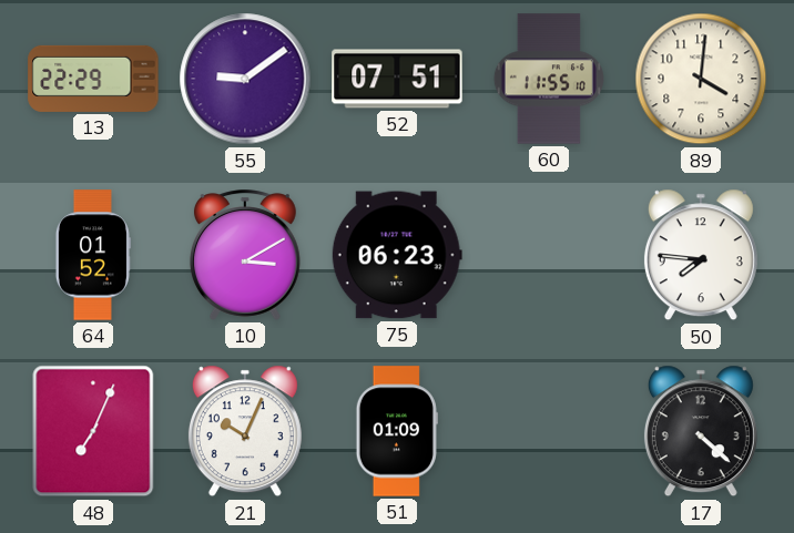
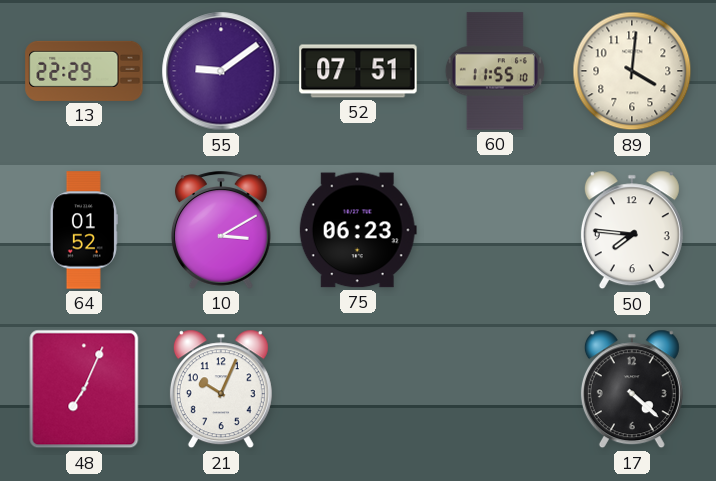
51: 01:09 -> none
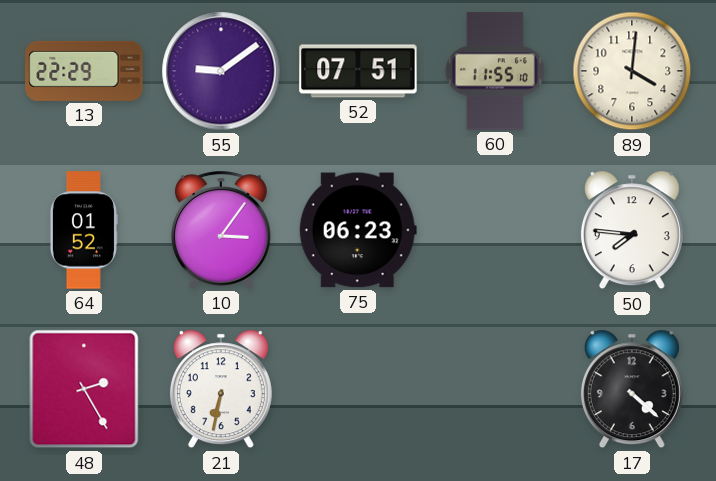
10: 3:10 -> 3:06
48: 7:04 -> 2:25
21: 10:04 -> 6:32
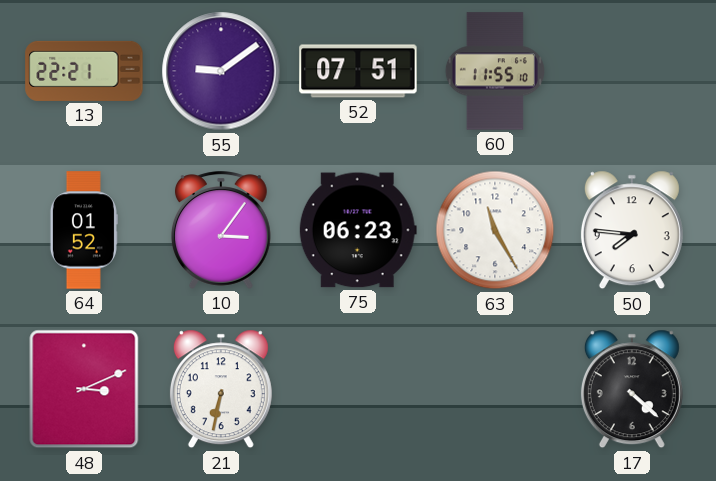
13: 22:29 -> 22:21
89: 4:01 -> none
63: none -> 11:25
48: 2:25 -> 3:11
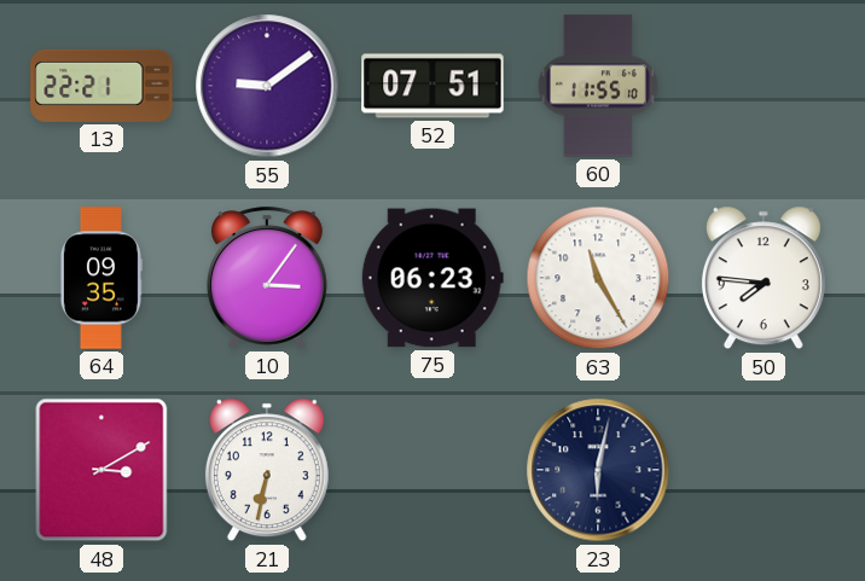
64: 01:52 -> 09:35
48: 3:11 -> 3:10
23: none -> 6:02
17: 4:22 -> none
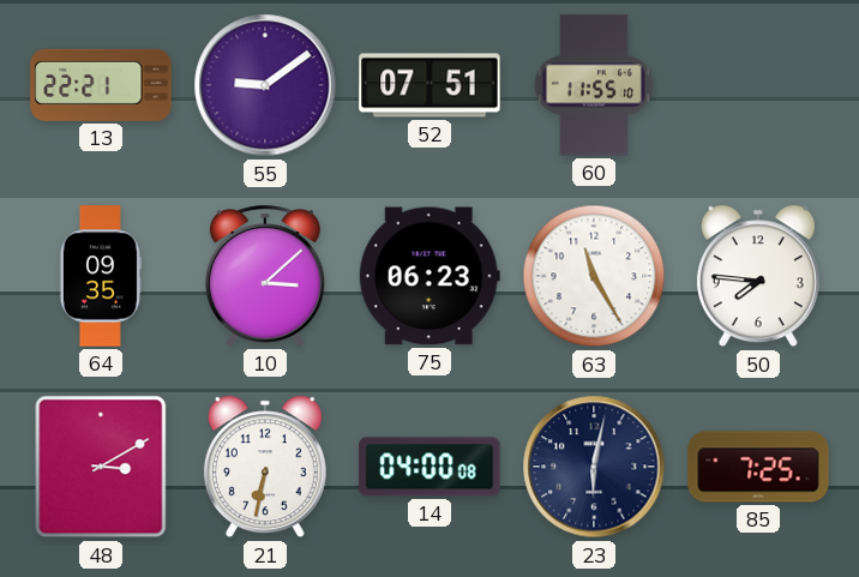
10: 3:06 -> 3:08
14: none -> 04:00
85: none -> 7:25
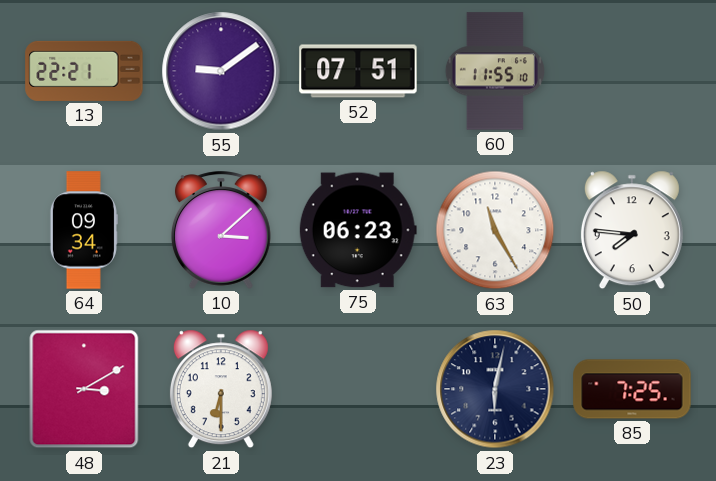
64: 09:35 -> 09:34
21: 6:32 -> 6:30
14: 04:00 -> none
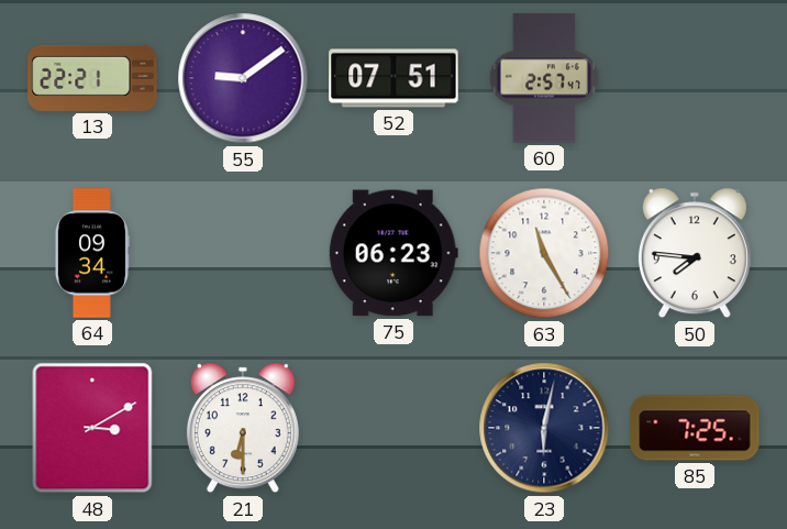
60: 11:55 -> 2:57
10: 3:08 -> none
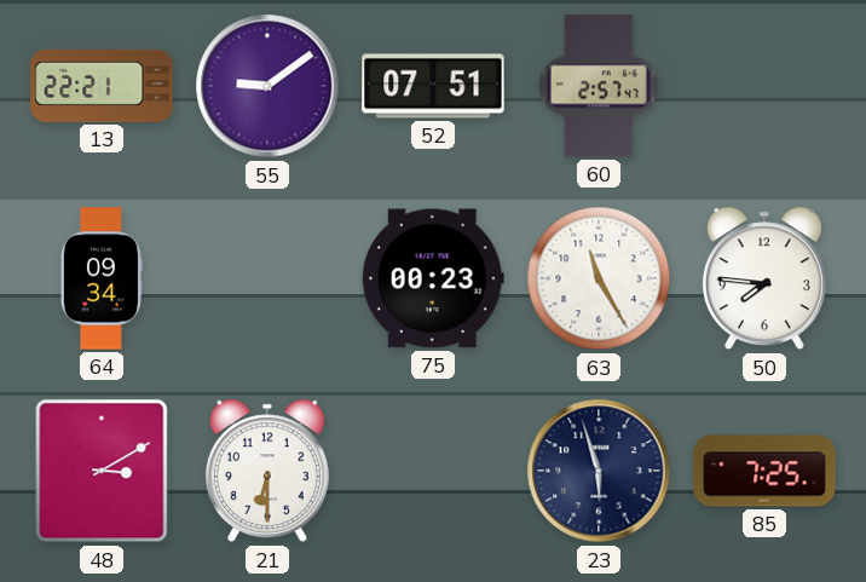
75: 06:23 -> 00:23
23: 6:02 -> 5:57
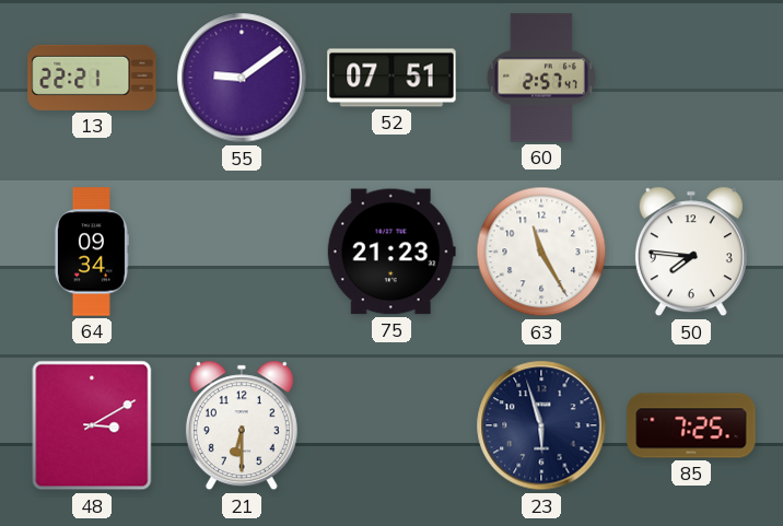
75: 00:23 -> 21:23
